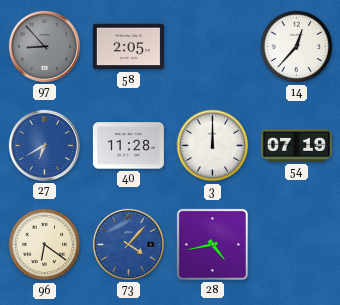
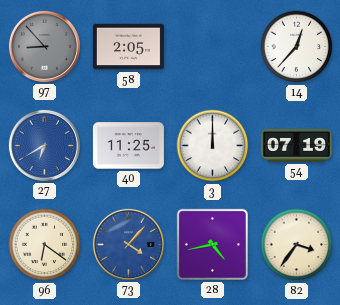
40: 11:28 -> 11:25
82: none -> 3:36
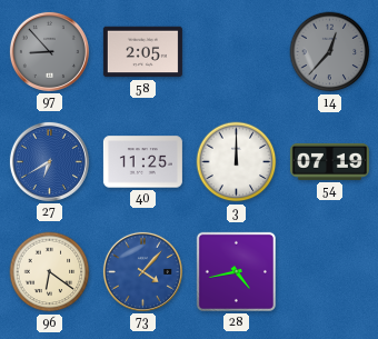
14 dial: white -> grey
82: 3:36 -> none
